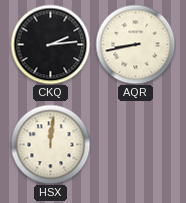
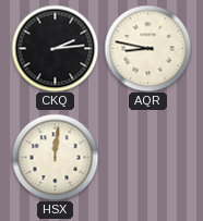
AQR: 8:43 -> 8:47
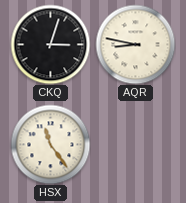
CKQ: 2:14 -> 3:03
HSX: 12:01 -> 11:24
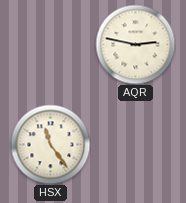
CKQ: 3:03 -> none
AQR: 8:47 -> 2:47
